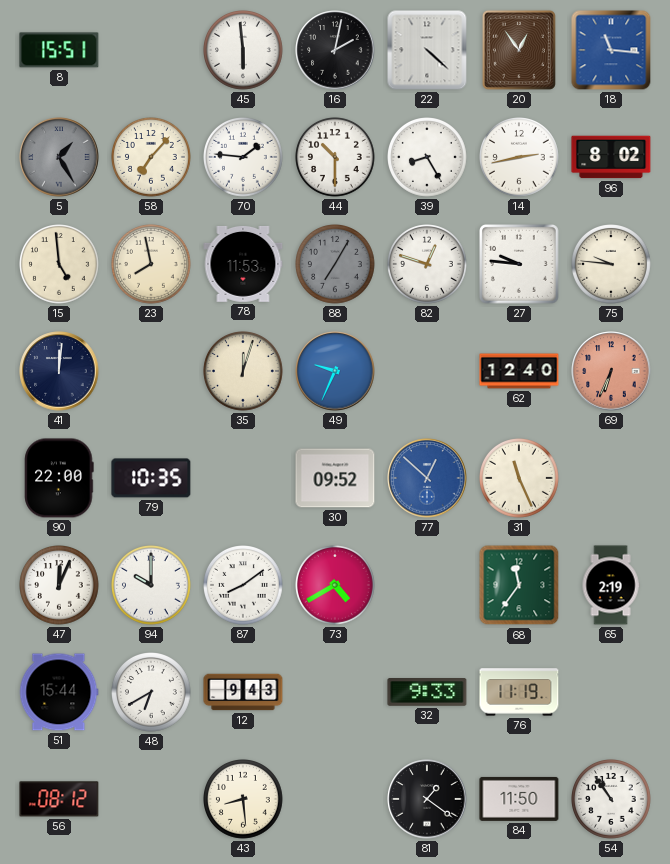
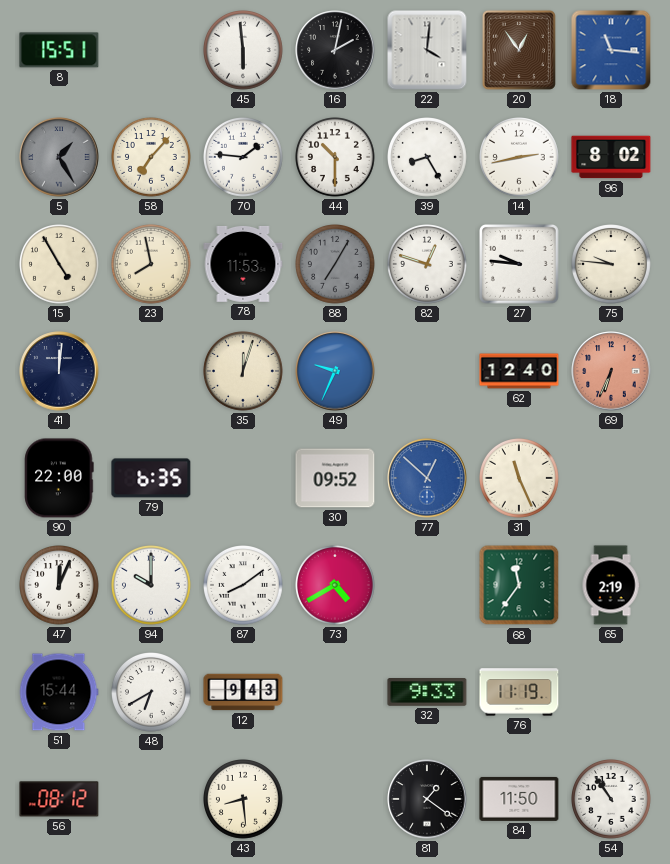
22: 4:22 -> 4:01
15: 4:59 -> 4:55
79: 10:35 -> 6:35
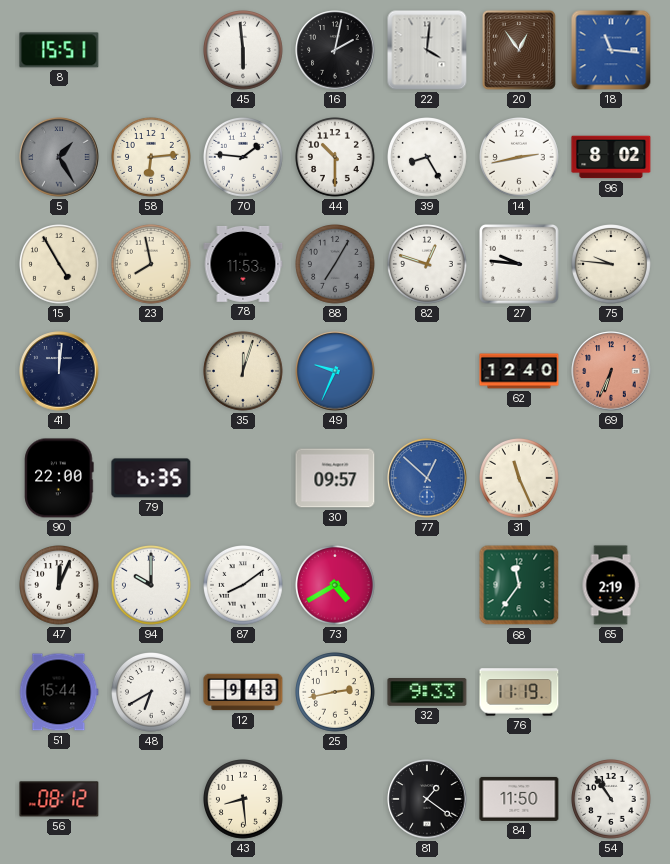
58: 7:07 -> 6:14
30: 09:52 -> 09:57
25: none -> 2:43
